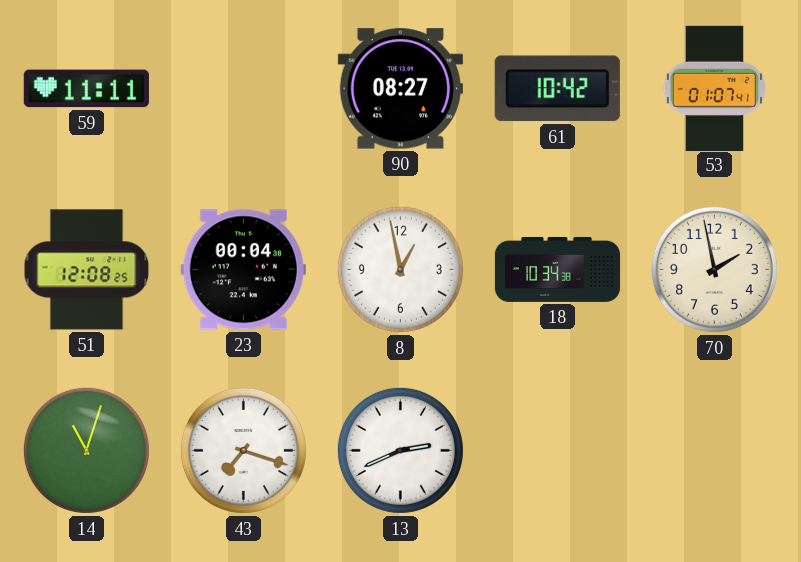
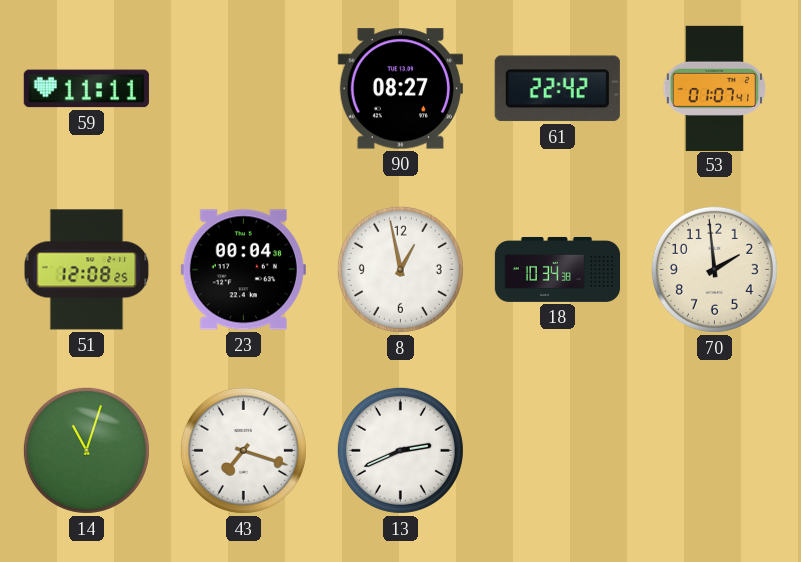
61: 10:42 -> 22:42
70: 1:58 -> 1:59
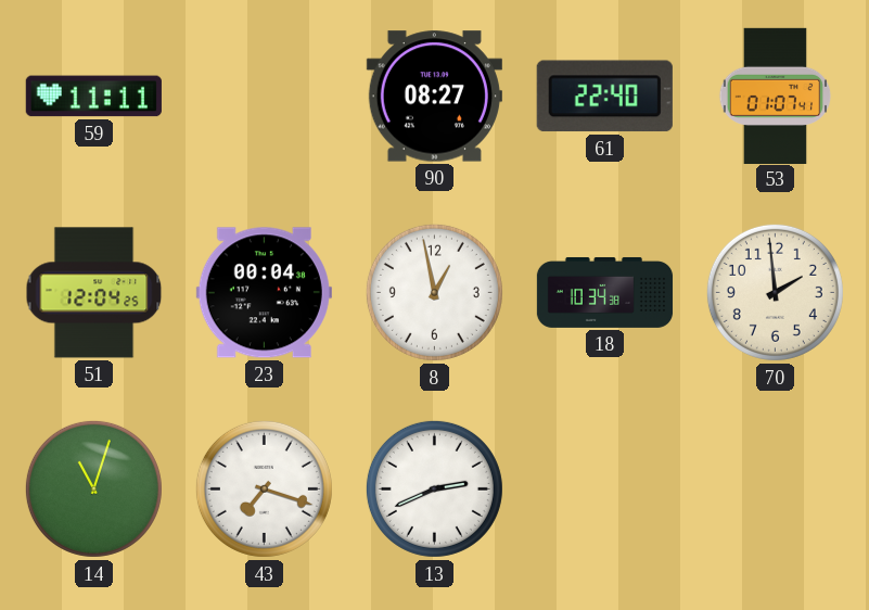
61: 22:42 -> 22:40
51: 12:08 -> 12:04
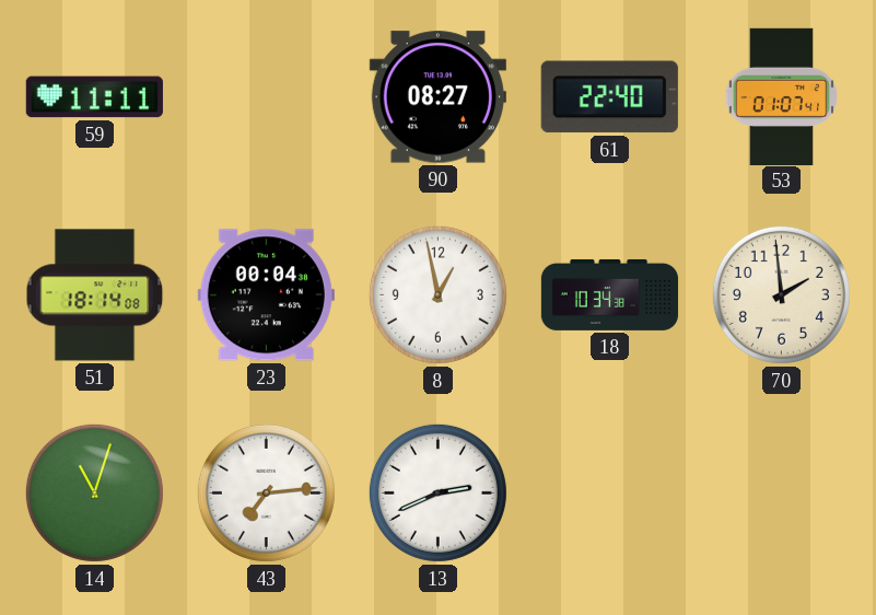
51: 12:04 -> 18:14
43: 7:18 -> 7:14
